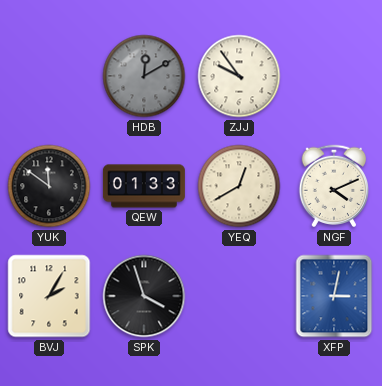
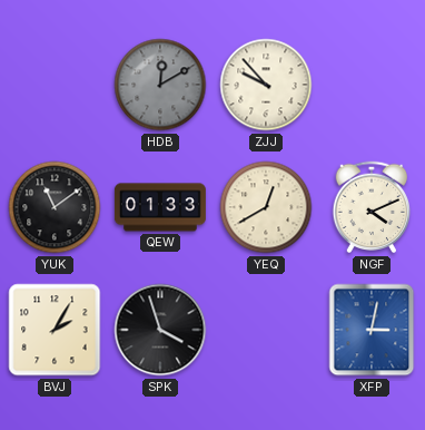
ZJJ: 9:54 -> 9:53
YUK: 11:51 -> 11:09
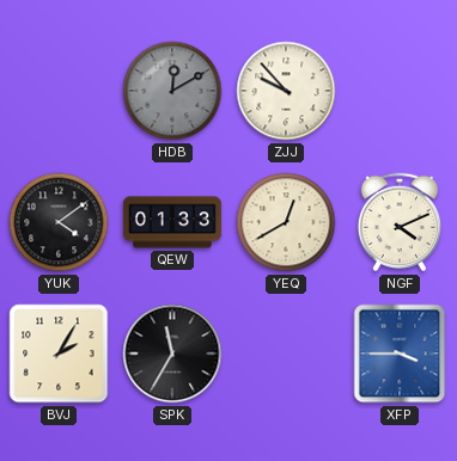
YUK: 11:09 -> 4:09
SPK: 3:57 -> 11:35
XFP: 3:02 -> 3:45
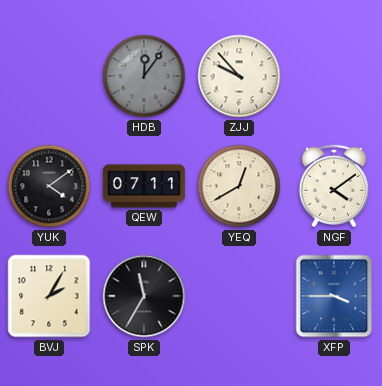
HDB: 12:10 -> 12:06
QEW: 01:33 -> 07:11
NGF: 4:11 -> 4:09
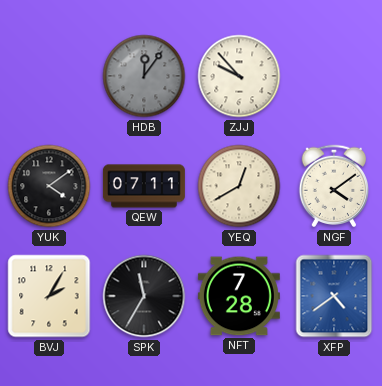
NFT: none -> 7:28
XFP: 3:45 -> 4:39
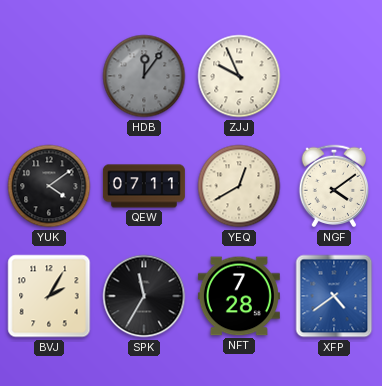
ZJJ: 9:53 -> 9:56
